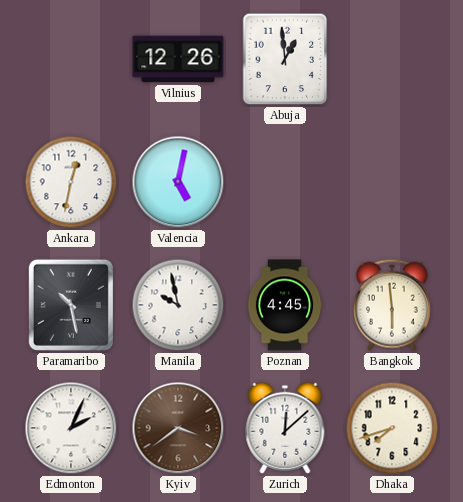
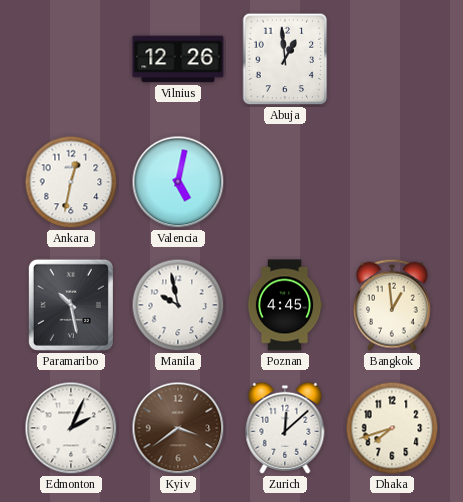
Bangkok: 5:59 -> 12:59
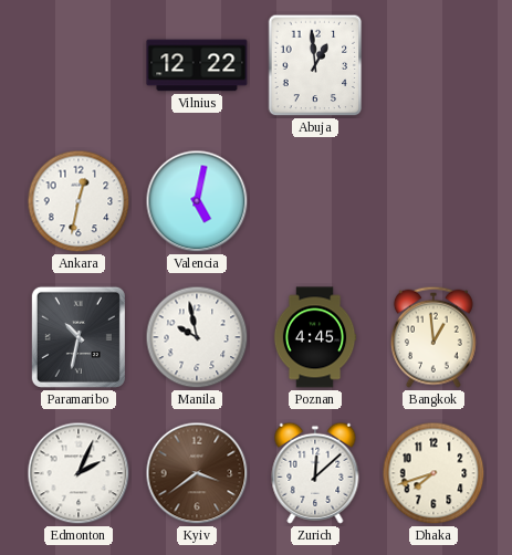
Vilnius: 12:26 -> 12:22
Paramaribo: 10:28 -> 10:32
